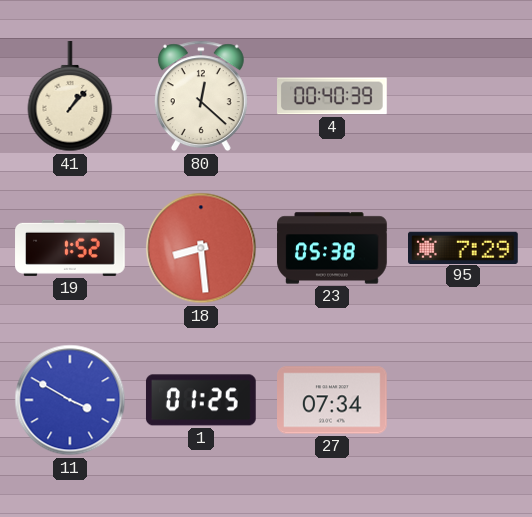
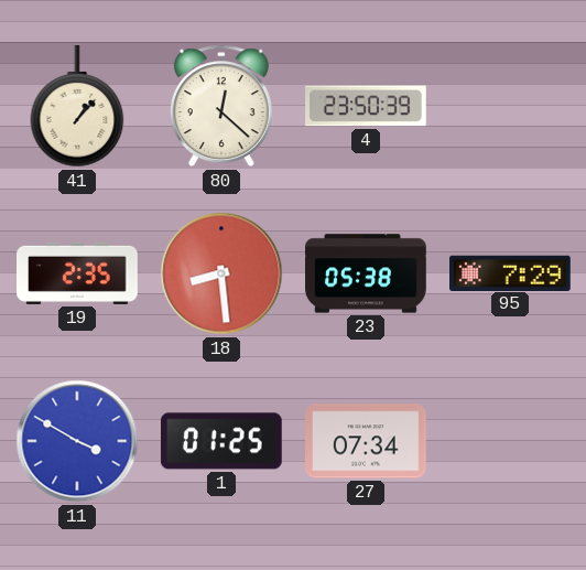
4: 00:40 -> 23:50
19: 1:52 -> 2:35
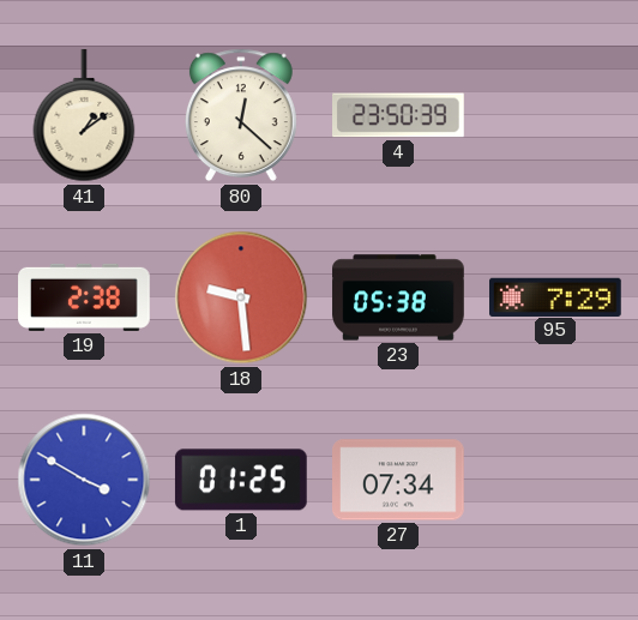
41: 1:07 -> 1:09
19: 2:35 -> 2:38
18: 8:29 -> 9:29
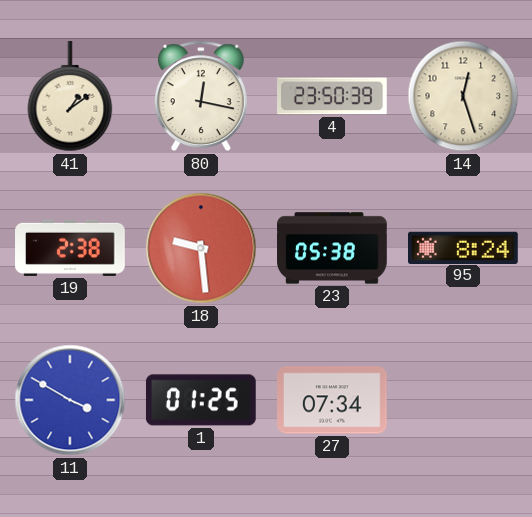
80: 12:22 -> 12:17
14: none -> 12:27
95: 7:29 -> 8:24
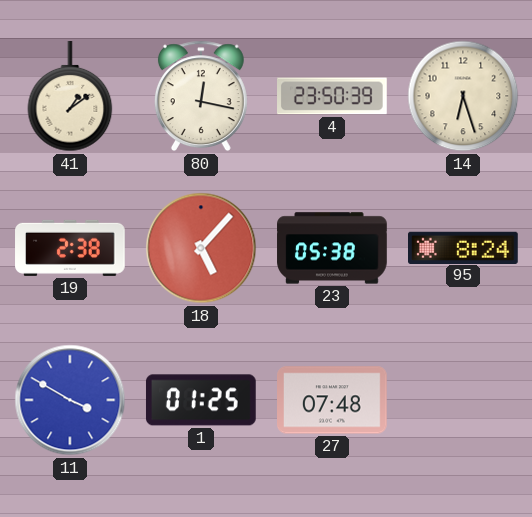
14: 12:27 -> 6:27
18: 9:29 -> 5:07
27: 07:34 -> 07:48
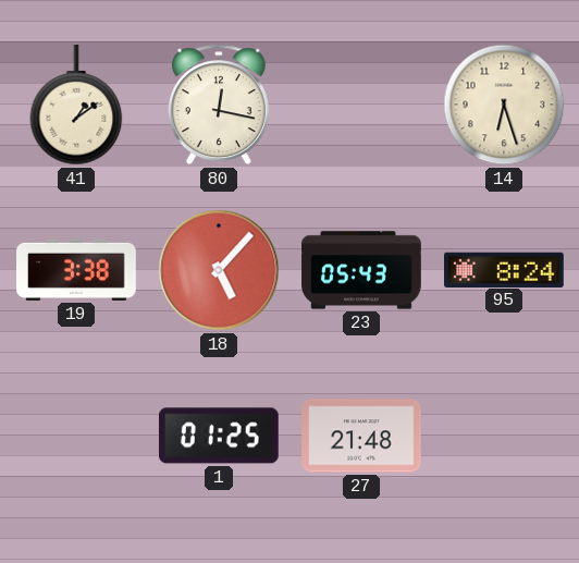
4: 23:50 -> none
19: 2:38 -> 3:38
23: 05:38 -> 05:43
11: 3:50 -> none
27: 07:48 -> 21:48
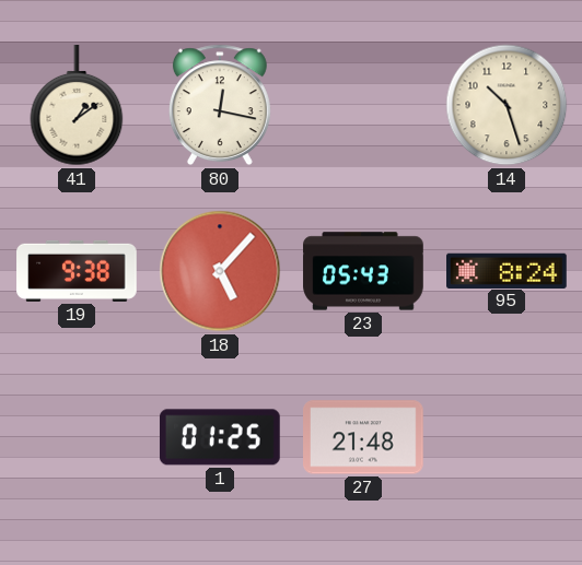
14: 6:27 -> 10:27
19: 3:38 -> 9:38
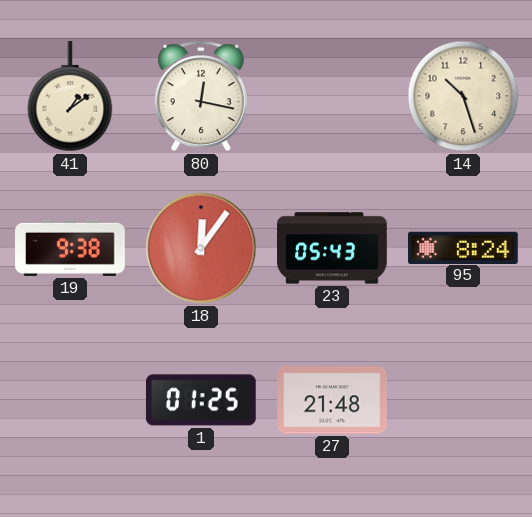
18: 5:07 -> 12:06
